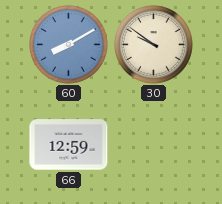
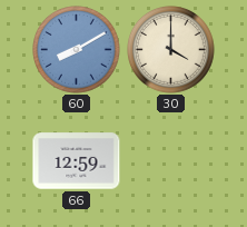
30: 9:51 -> 4:00
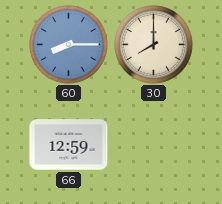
60: 8:10 -> 8:15
30: 4:00 -> 8:00
